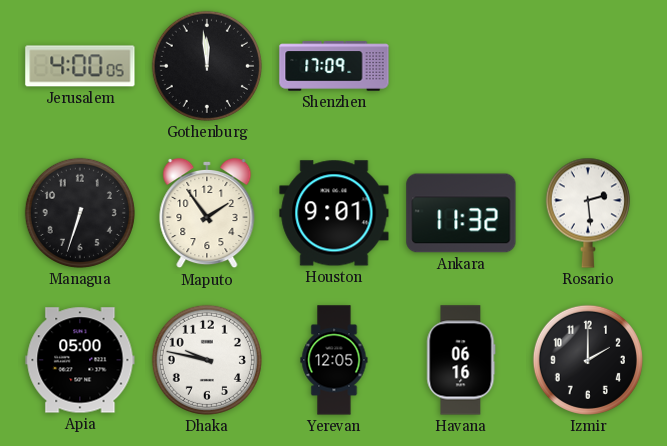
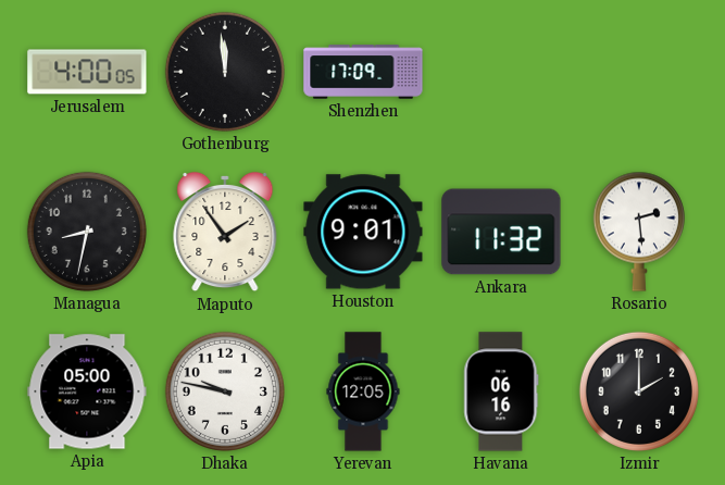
Managua: 6:33 -> 8:32
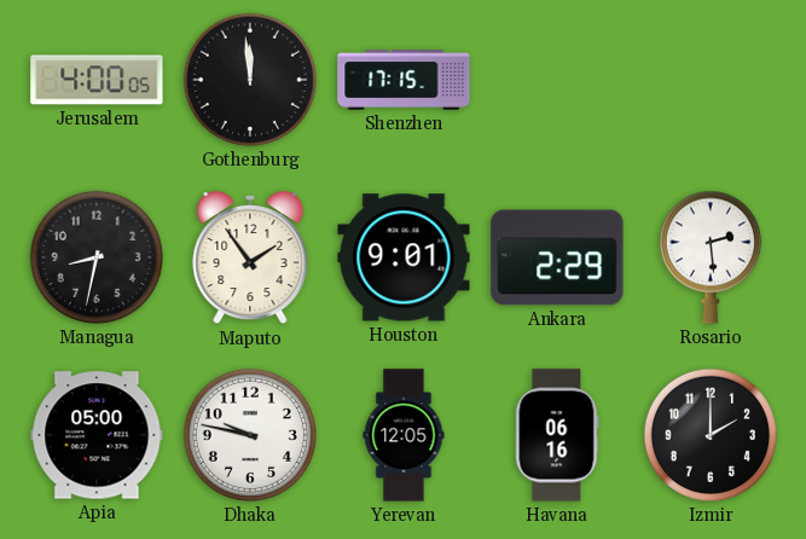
Shenzhen: 17:09 -> 17:15
Ankara: 11:32 -> 2:29
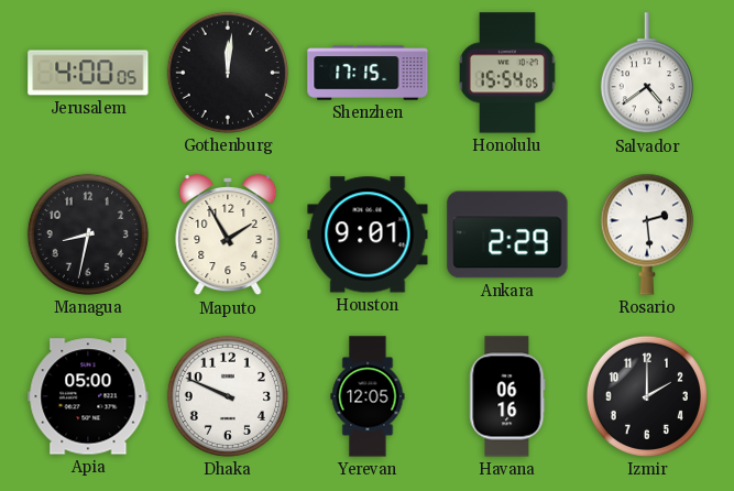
Gothenburg: 11:59 -> 12:01
Honolulu: none -> 15:54
Salvador: none -> 4:39
Maputo: 1:54 -> 1:55
Dhaka: 9:47 -> 9:49
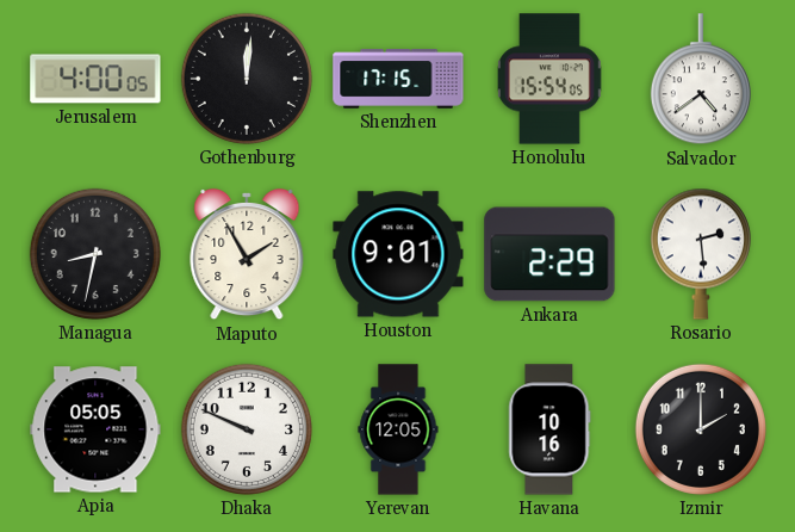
Apia: 05:00 -> 05:05
Havana: 06:16 -> 10:16
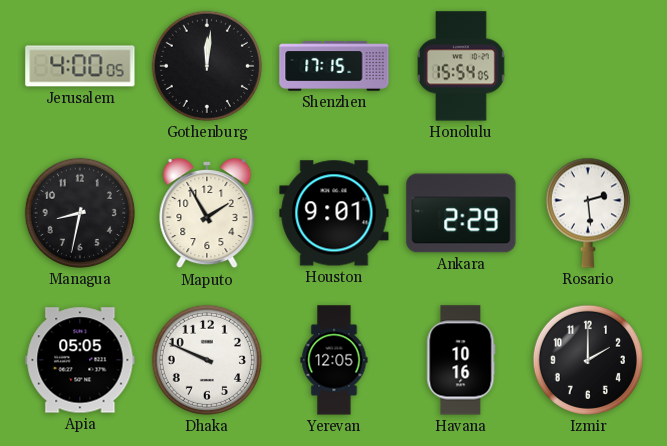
Salvador: 4:39 -> none
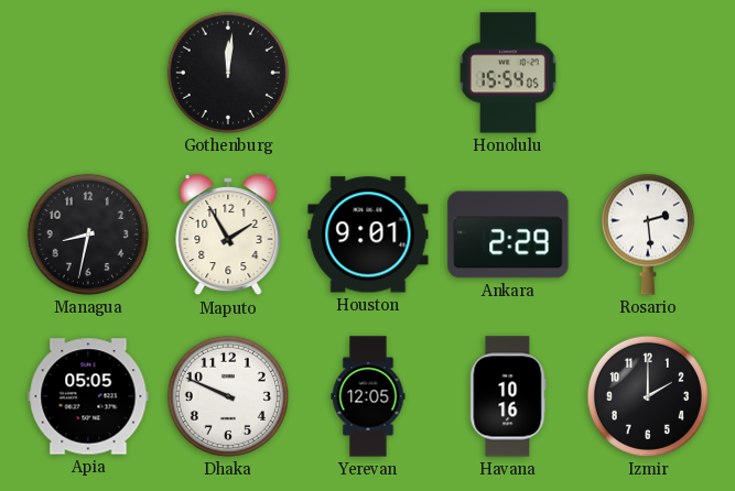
Jerusalem: 4:00 -> none
Shenzhen: 17:15 -> none
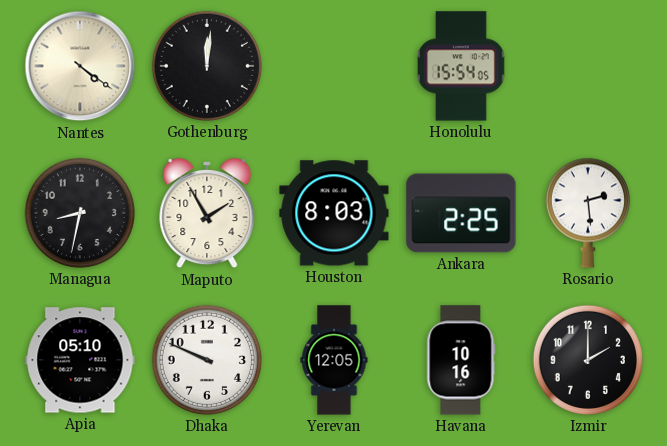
Nantes: none -> 4:21
Houston: 9:01 -> 8:03
Ankara: 2:29 -> 2:25
Apia: 05:05 -> 05:10
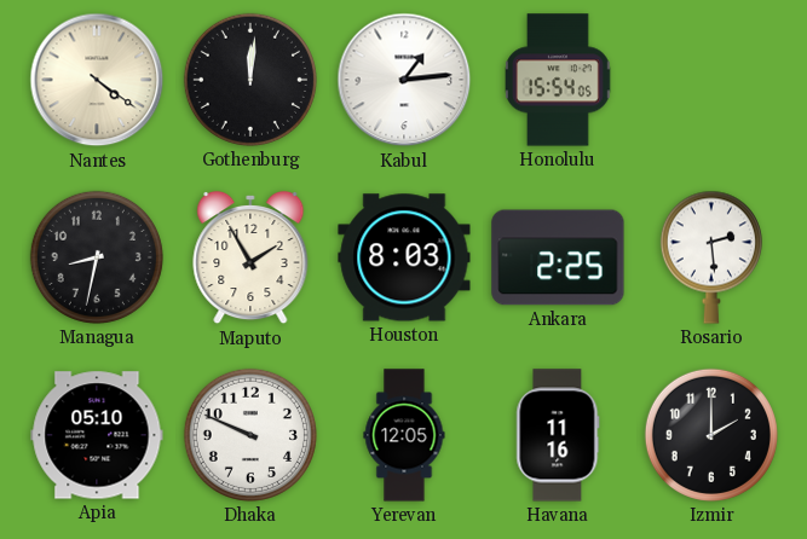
Kabul: none -> 1:14
Havana: 10:16 -> 11:16
